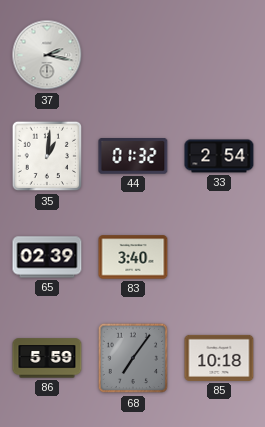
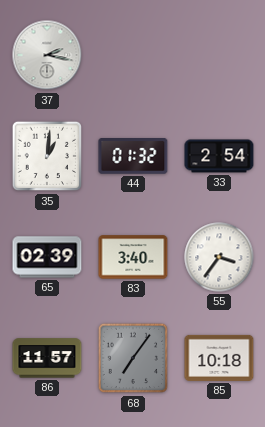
55: none -> 3:36
86: 5:59 -> 11:57
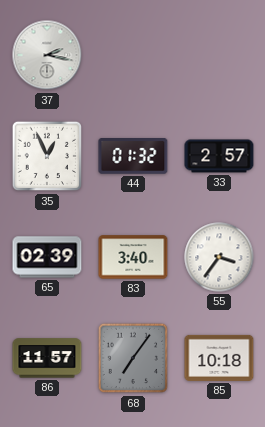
35: 1:01 -> 12:56
33: 2:54 -> 2:57
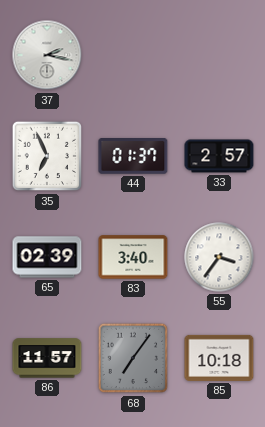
35: 12:56 -> 6:56
44: 01:32 -> 01:37
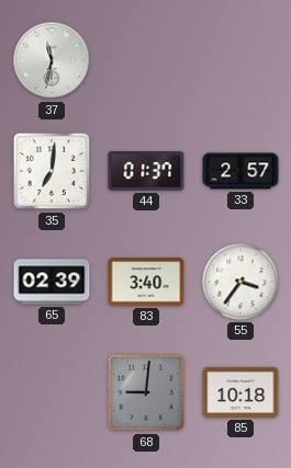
37: 2:17 -> 11:32
35: 6:56 -> 7:01
86: 11:57 -> none
68: 7:06 -> 9:01
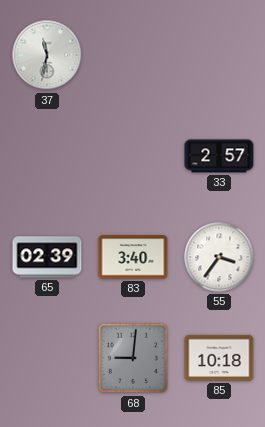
35: 7:01 -> none
44: 01:37 -> none
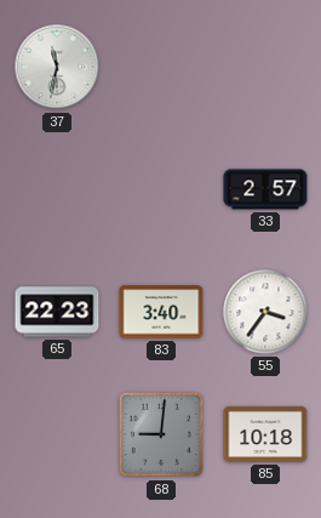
65: 02:39 -> 22:23
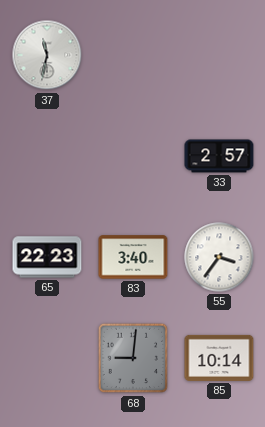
85: 10:18 -> 10:14
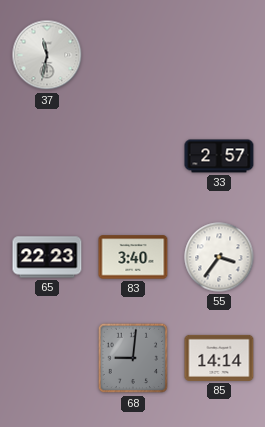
85: 10:14 -> 14:14
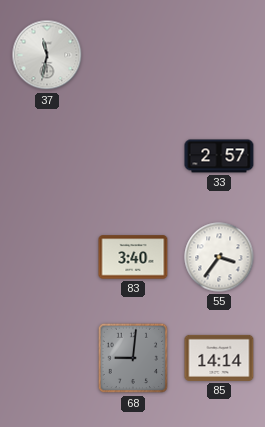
65: 22:23 -> none
